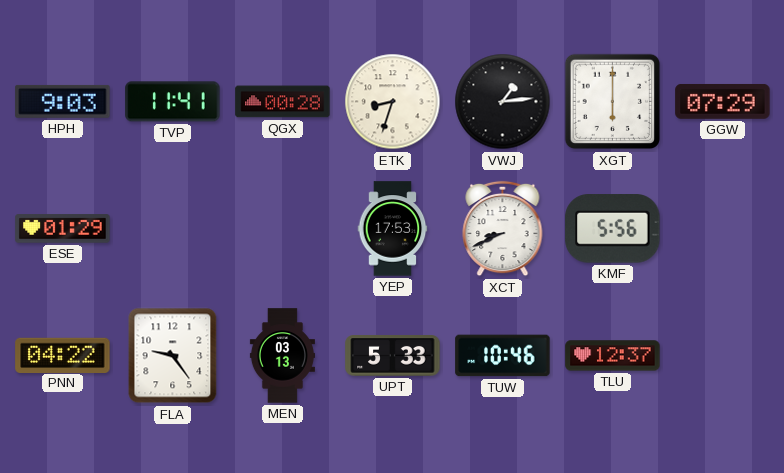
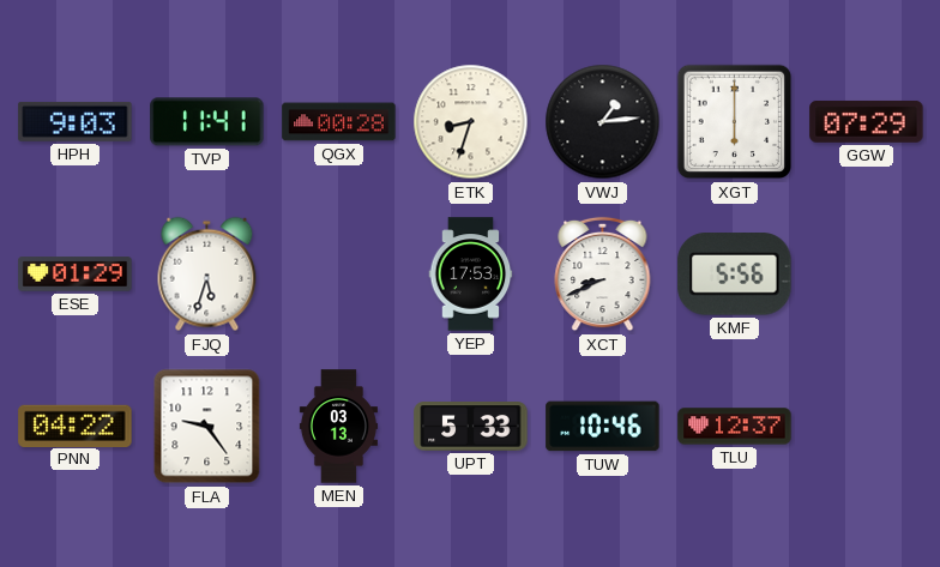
FJQ: none -> 5:33
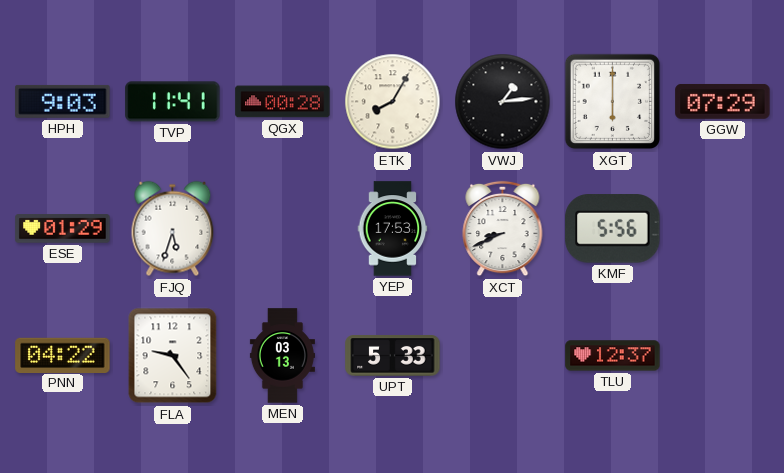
ETK: 8:33 -> 8:05
TUW: 10:46 -> none
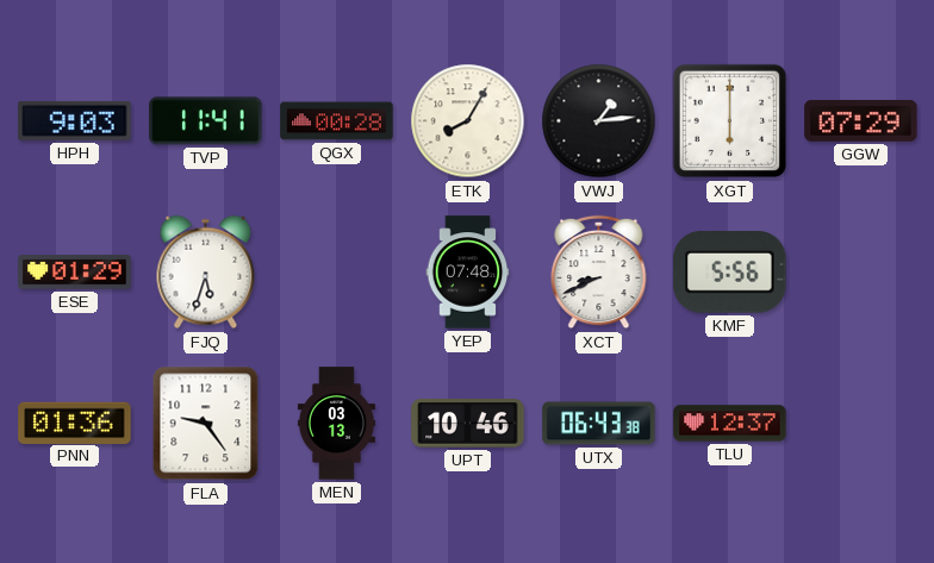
YEP: 17:53 -> 07:48
PNN: 04:22 -> 01:36
UPT: 5:33 -> 10:46
UTX: none -> 06:43
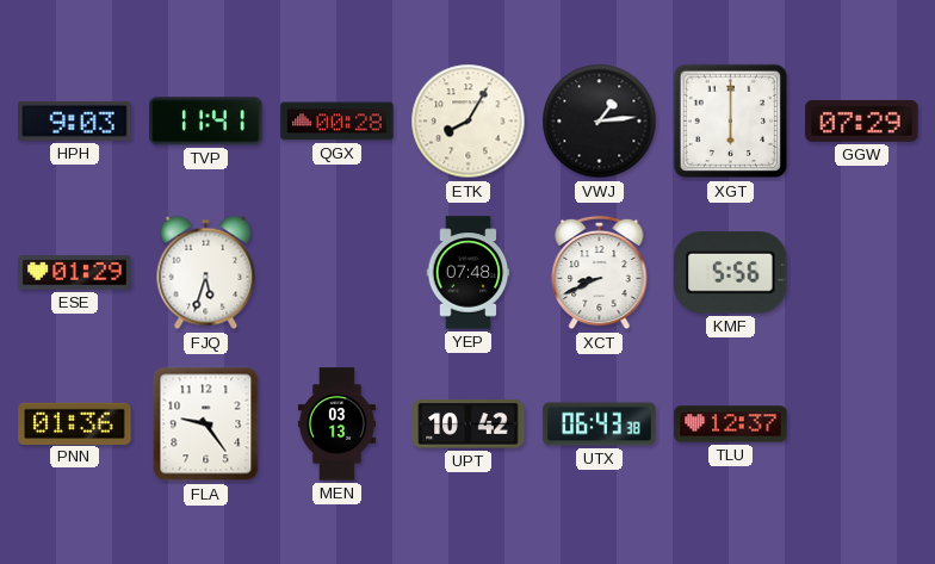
UPT: 10:46 -> 10:42
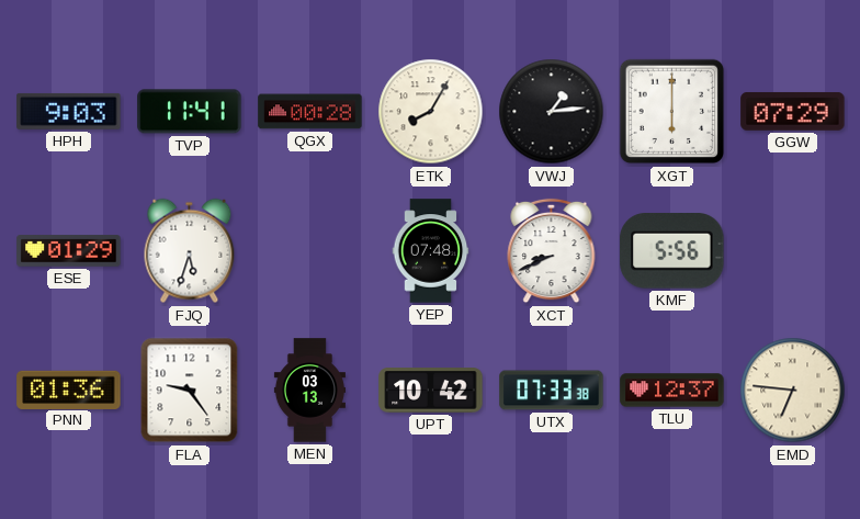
UTX: 06:43 -> 07:33
EMD: none -> 6:46
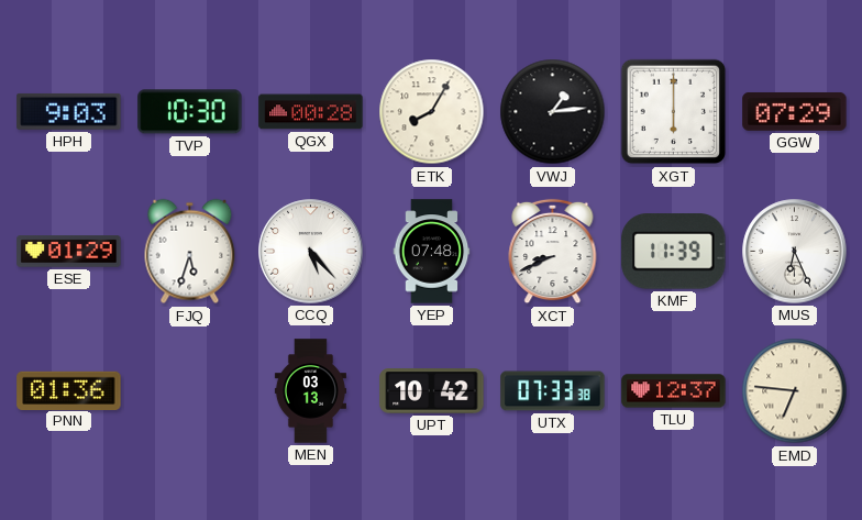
TVP: 11:41 -> 10:30
CCQ: none -> 5:23
KMF: 5:56 -> 11:39
MUS: none -> 6:26
FLA: 9:24 -> none
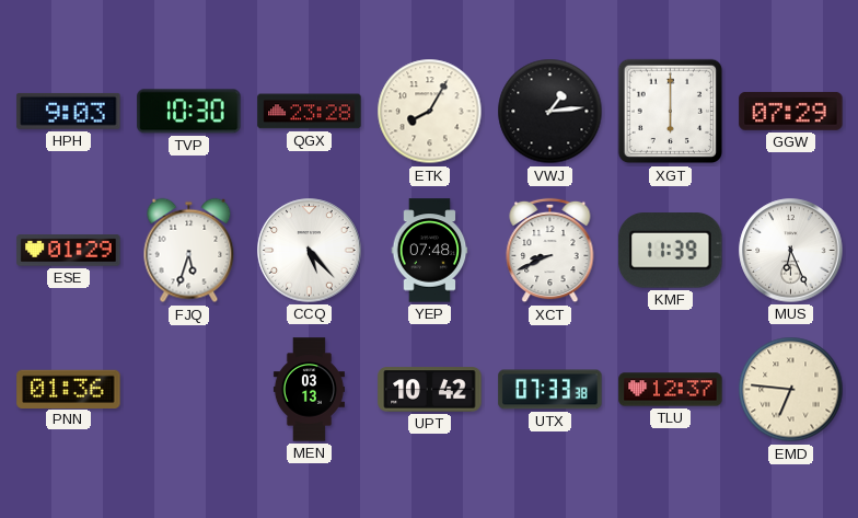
QGX: 00:28 -> 23:28
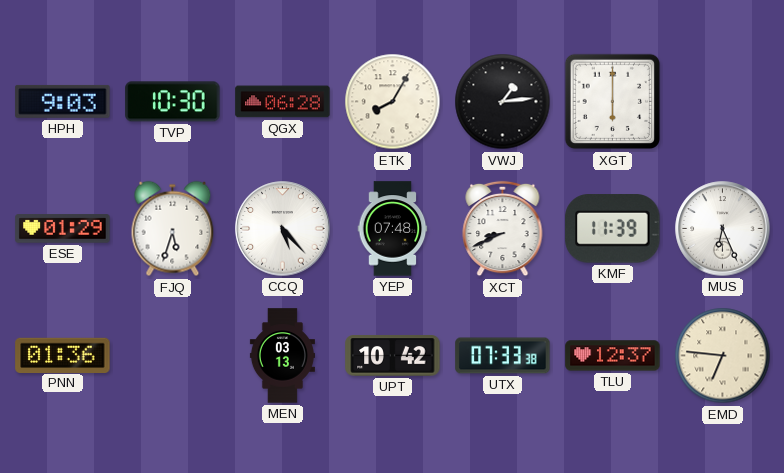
QGX: 23:28 -> 06:28
GGW: 07:29 -> none
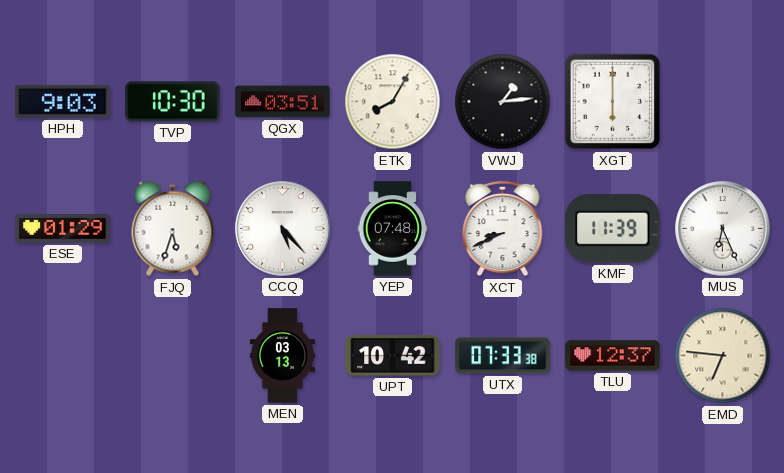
QGX: 06:28 -> 03:51
PNN: 01:36 -> none
